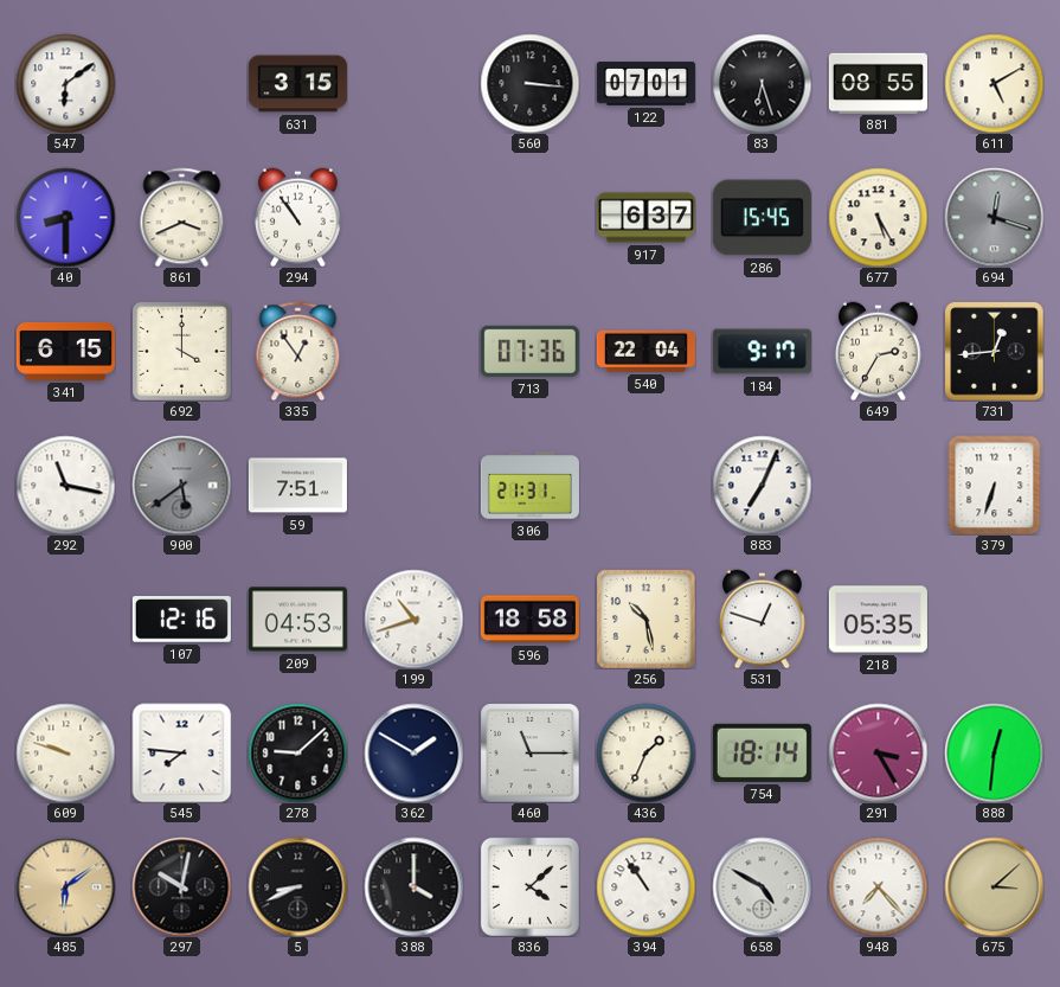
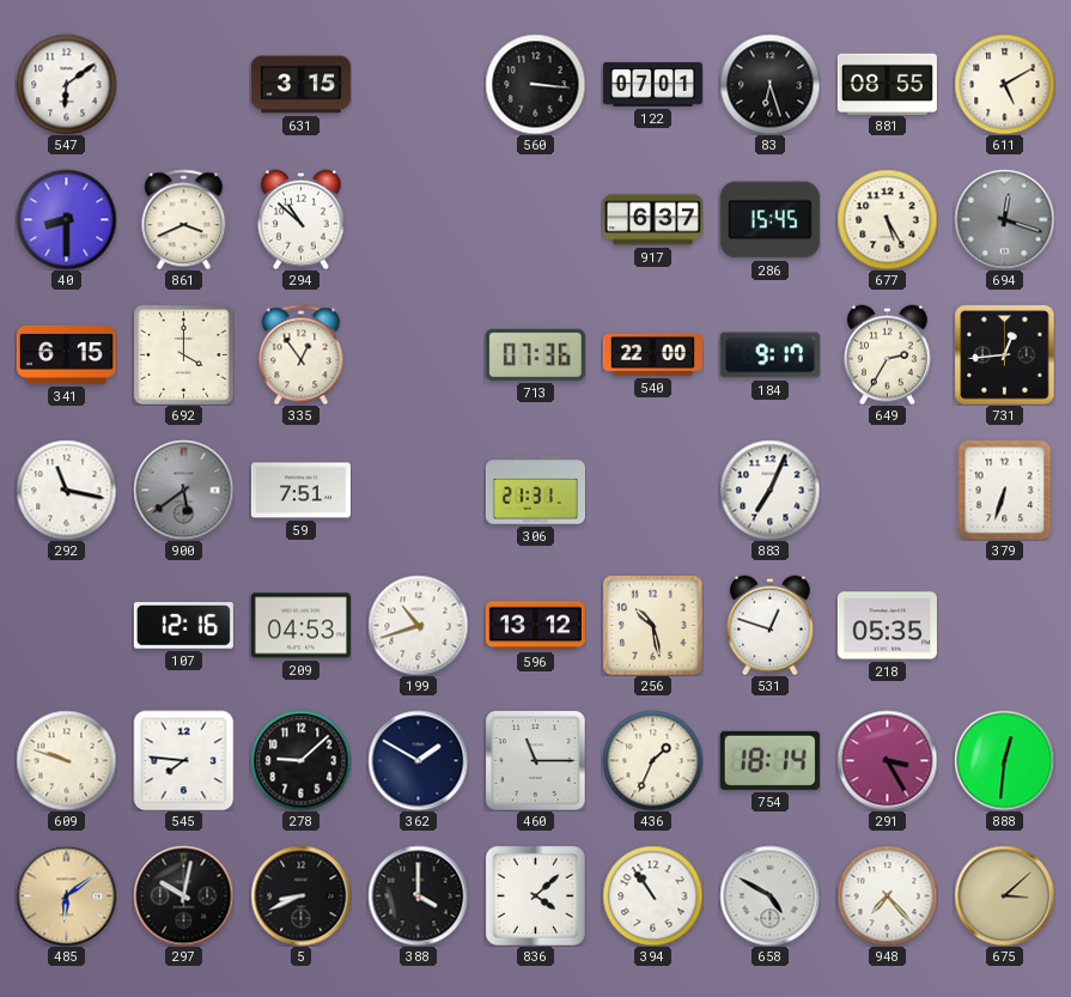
294: 10:54 -> 10:52
540: 22:04 -> 22:00
596: 18:58 -> 13:12
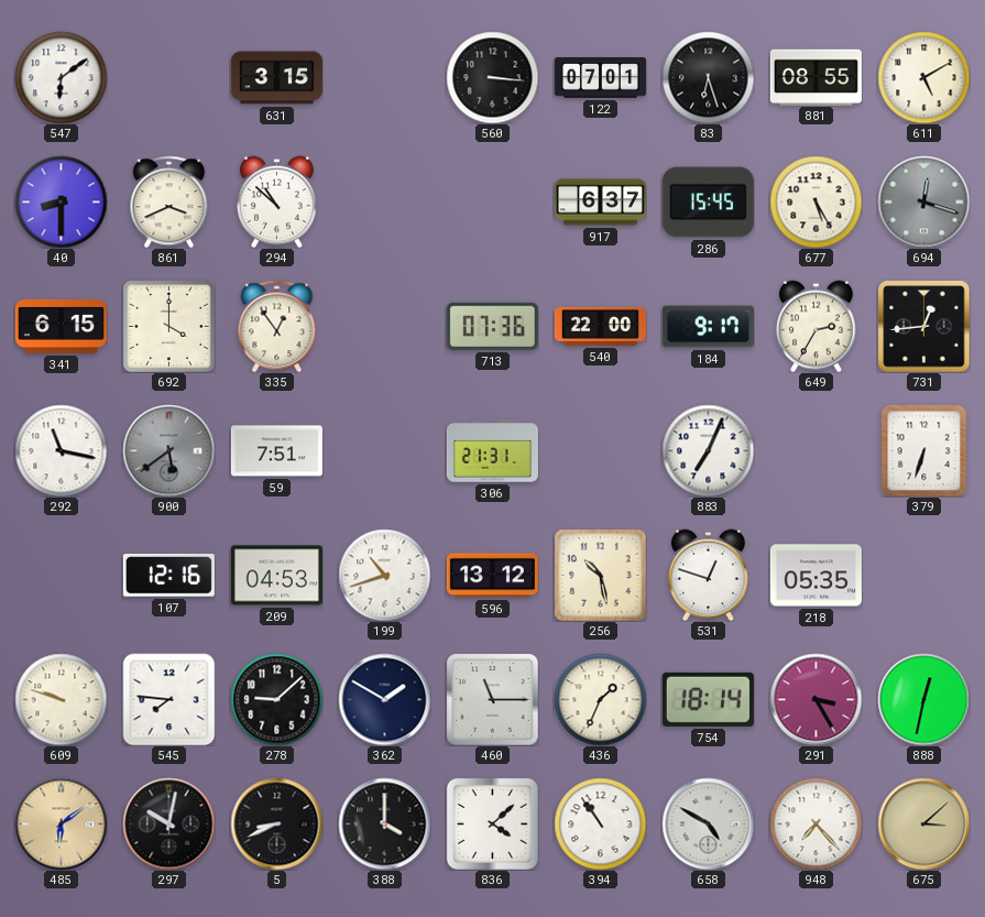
888: 12:31 -> 12:32
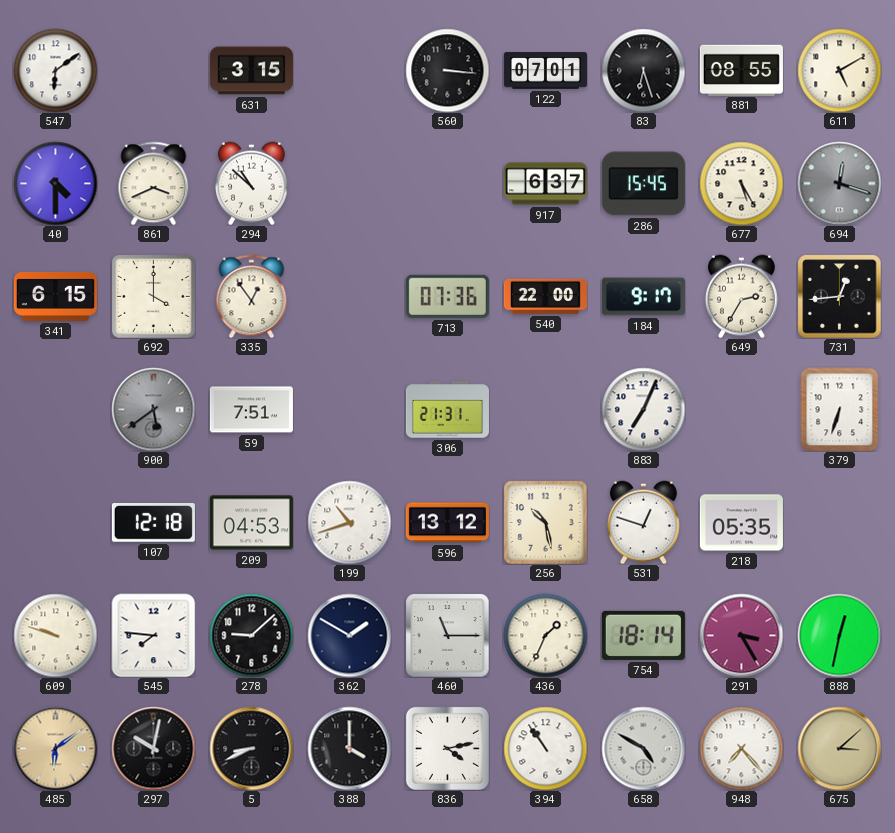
40: 8:30 -> 4:30
292: 11:17 -> none
107: 12:16 -> 12:18
836: 4:08 -> 4:13
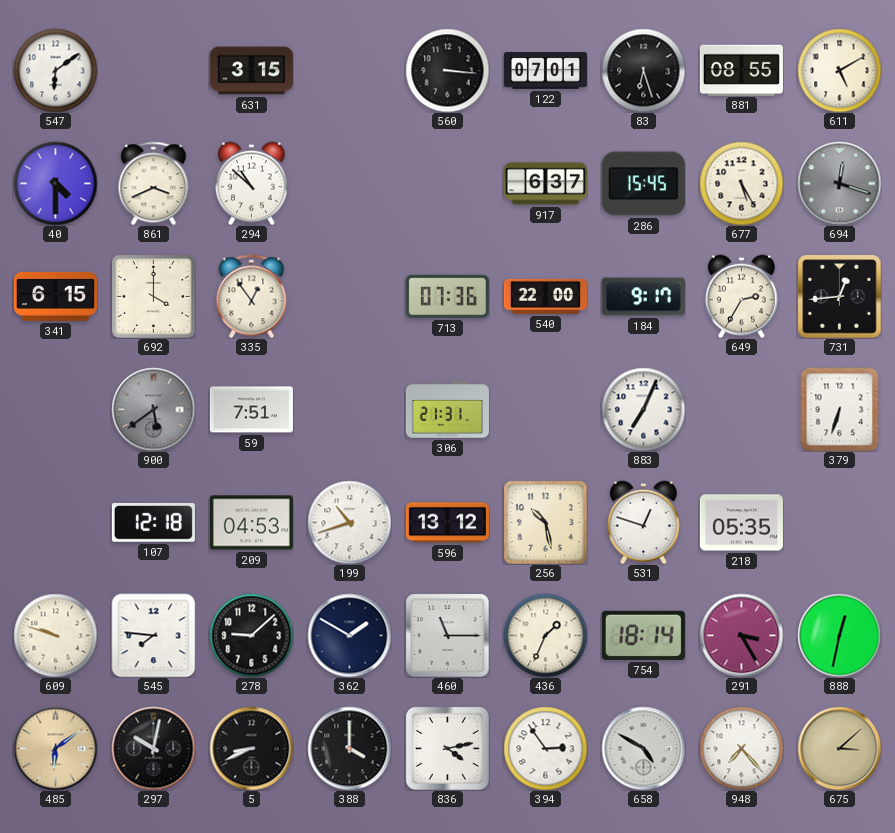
394: 10:54 -> 2:54
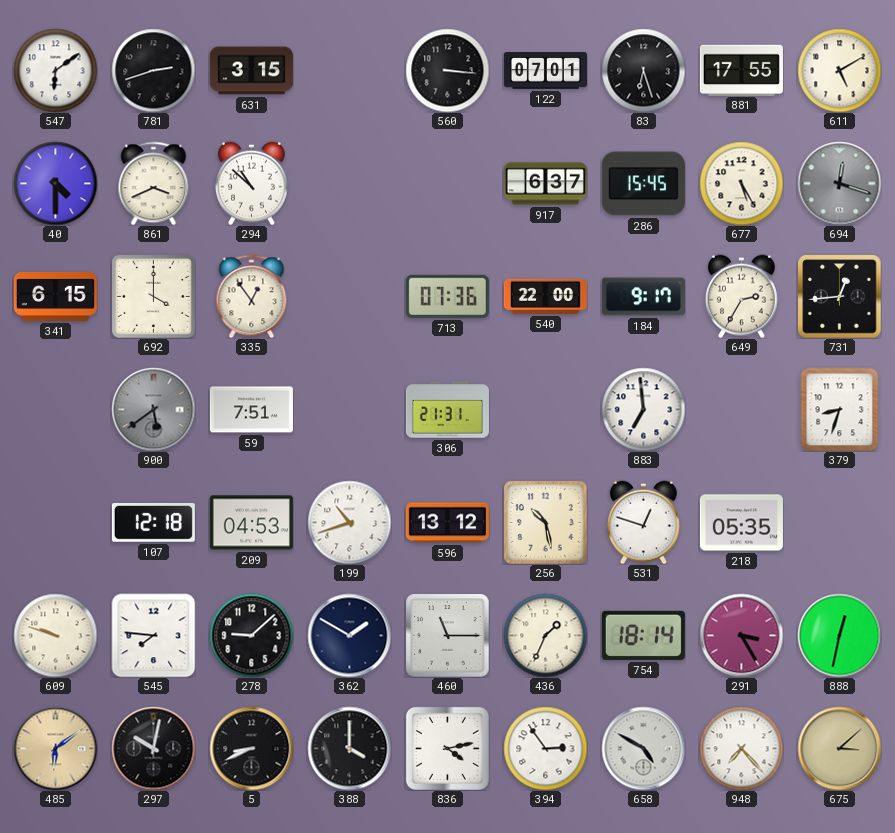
781: none -> 2:42
881: 08:55 -> 17:55
883: 7:04 -> 6:59
379: 6:33 -> 8:33
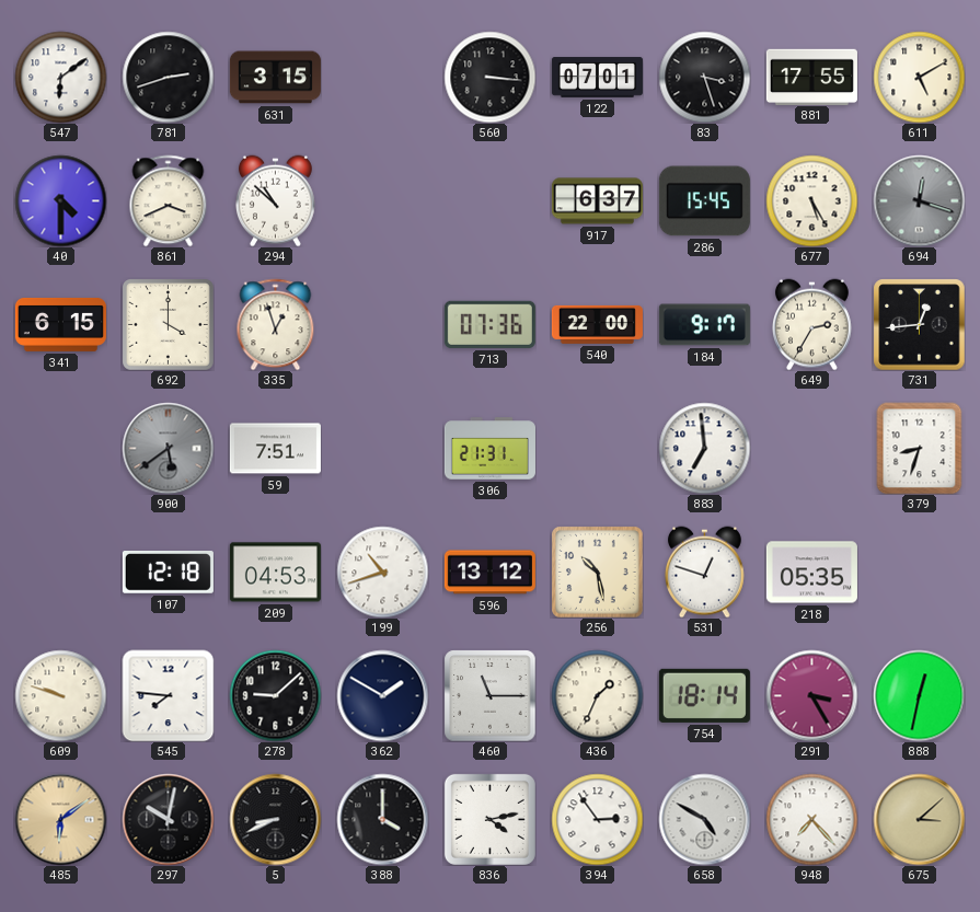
83: 6:27 -> 3:27
335: 12:54 -> 12:57
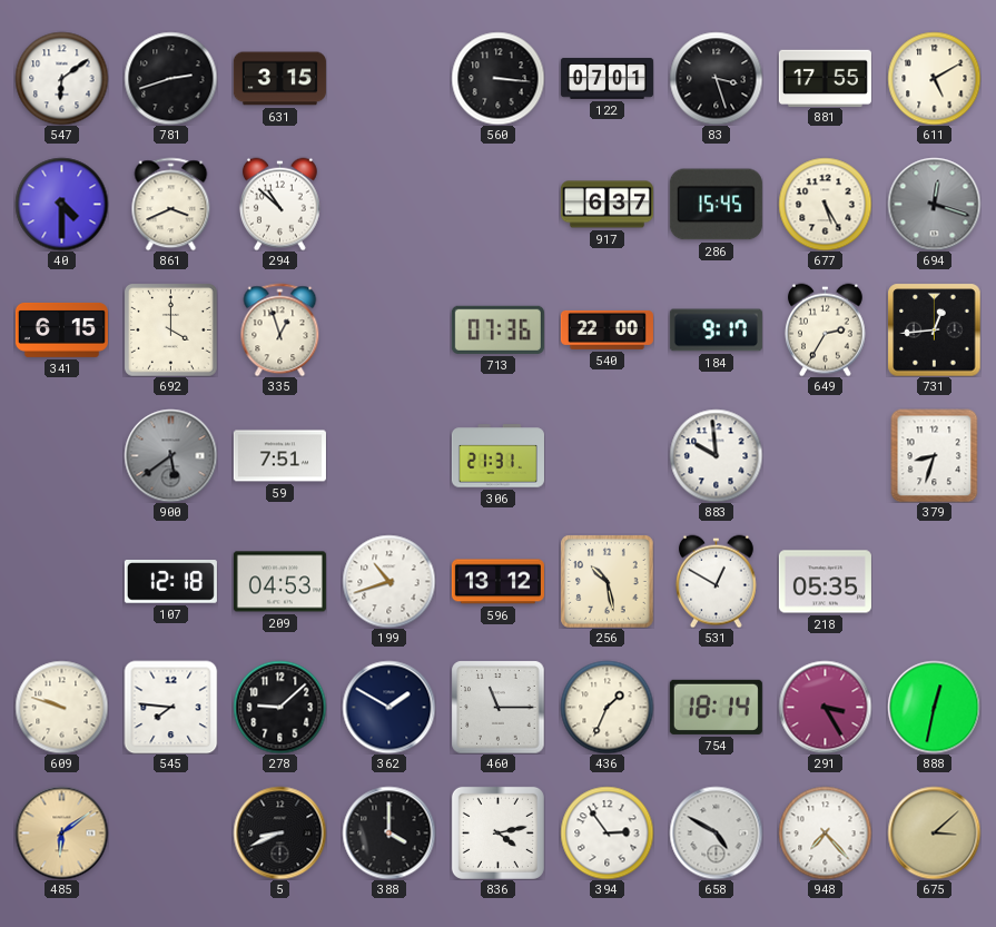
883: 6:59 -> 9:59
531: 12:48 -> 12:50
297: 10:02 -> none
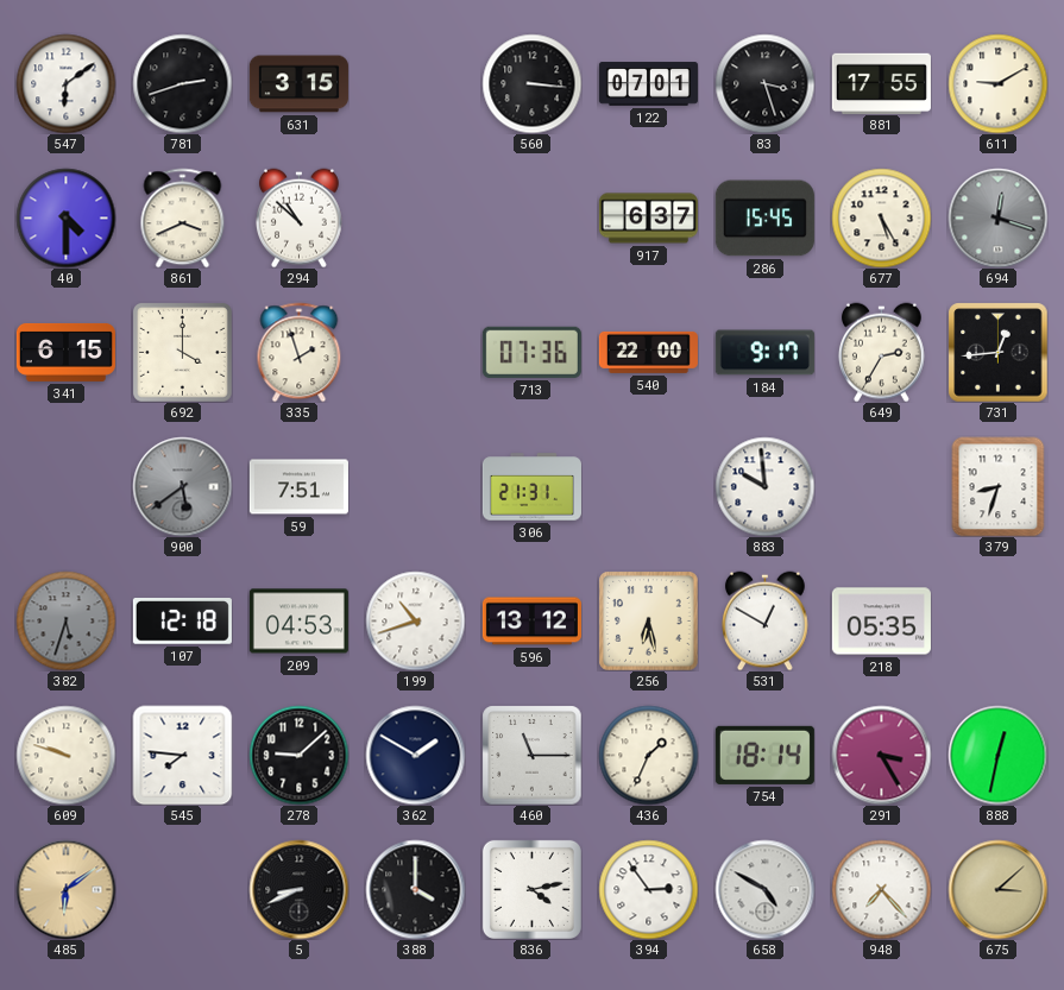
611: 5:10 -> 9:10
335: 12:57 -> 1:57
382: none -> 5:33
256: 10:28 -> 6:28
